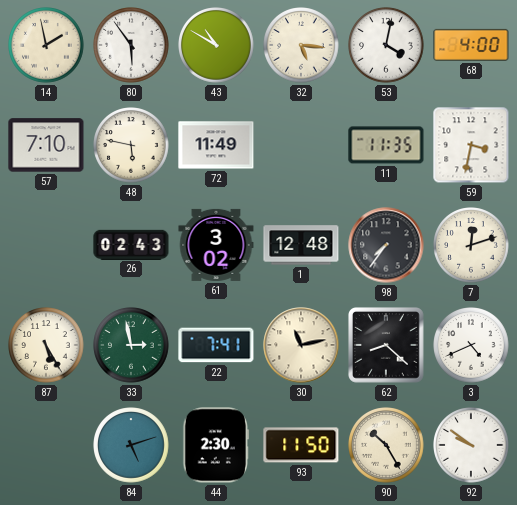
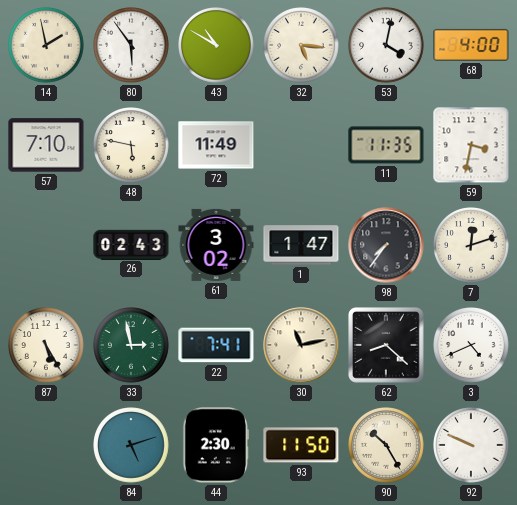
1: 12:48 -> 1:47
92: 9:51 -> 9:49
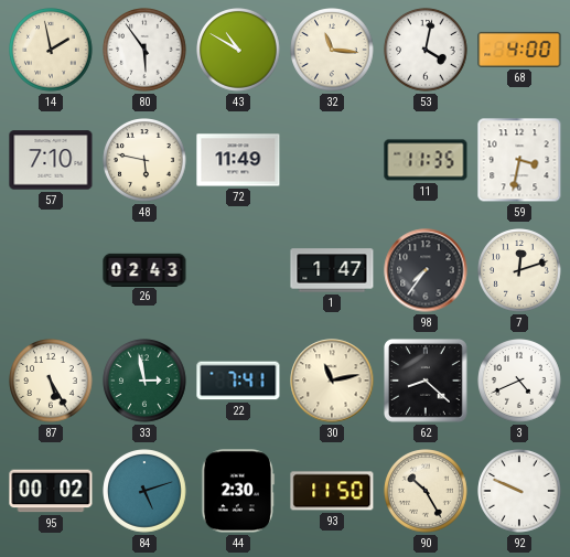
32: 5:16 -> 11:16
61: 3:02 -> none
95: none -> 00:02
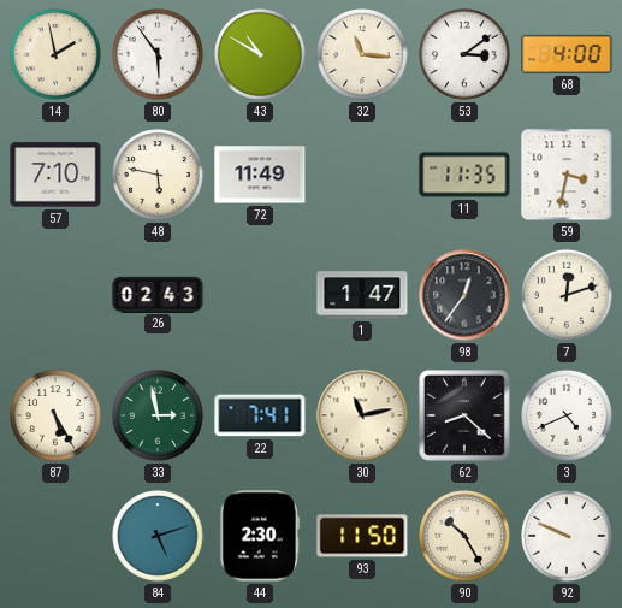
53: 4:02 -> 3:09
98: 7:36 -> 12:36
95: 00:02 -> none
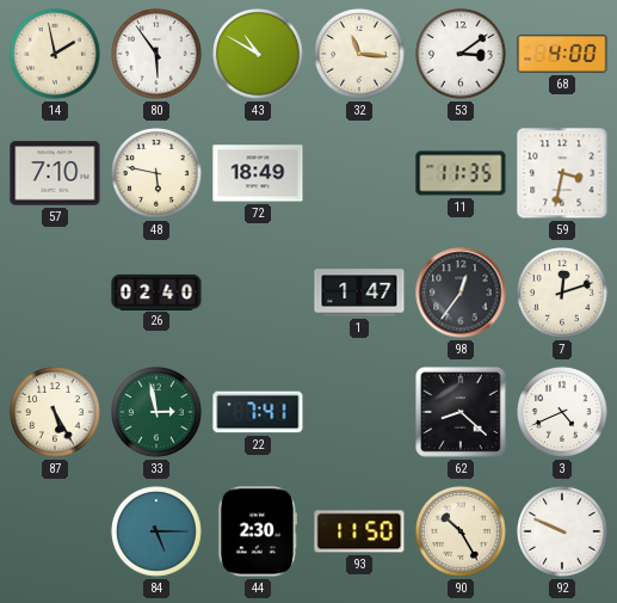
72: 11:49 -> 18:49
26: 02:43 -> 02:40
30: 11:13 -> none
84: 5:12 -> 5:15
